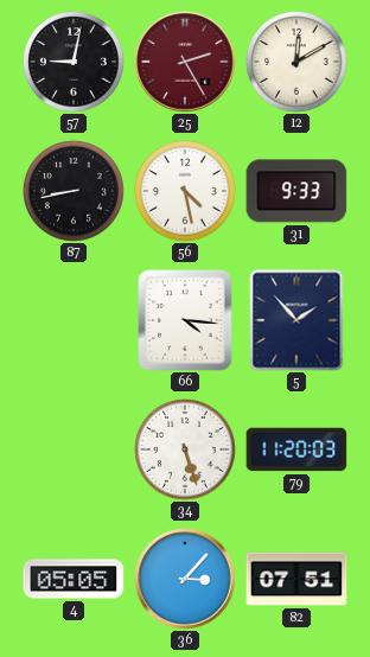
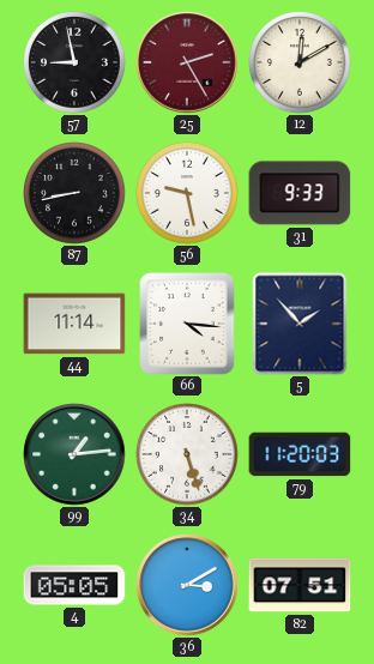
57: 9:02 -> 8:58
56: 4:28 -> 9:28
44: none -> 11:14
99: none -> 1:14
36: 3:07 -> 3:10
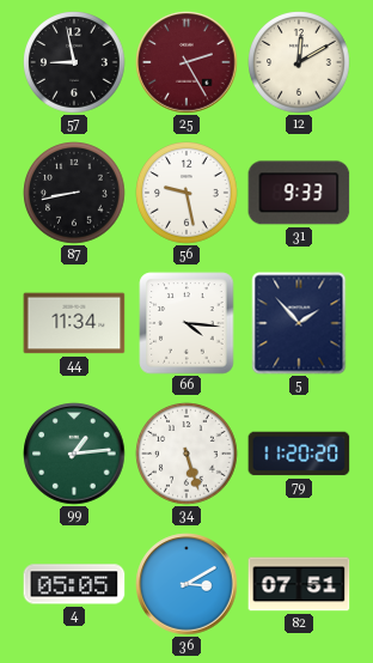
44: 11:14 -> 11:34
79: 11:20:03 -> 11:20:20
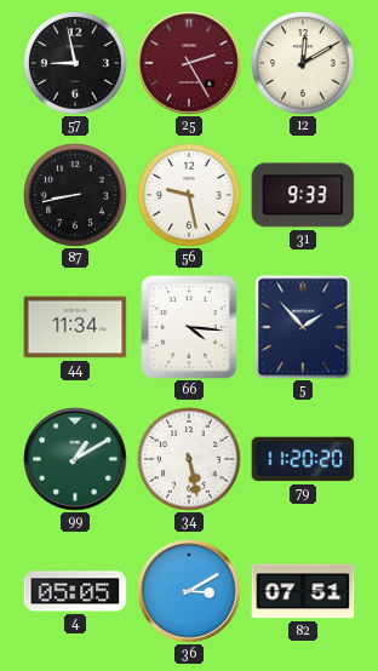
99: 1:14 -> 1:10
34: 5:27 -> 5:28
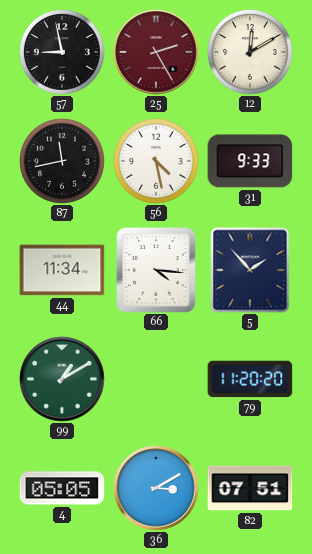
87: 8:43 -> 11:43
56: 9:28 -> 4:28
34: 5:28 -> none
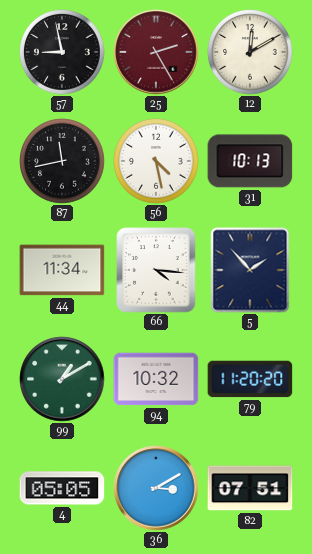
31: 9:33 -> 10:13
94: none -> 10:32
